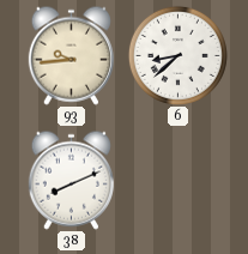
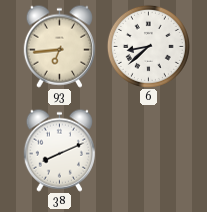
93: 9:44 -> 6:44
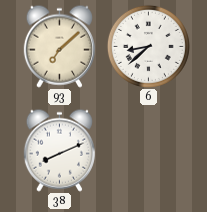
93: 6:44 -> 7:08
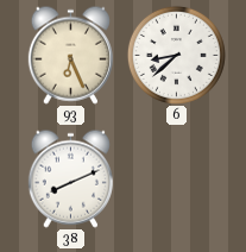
93: 7:08 -> 6:26
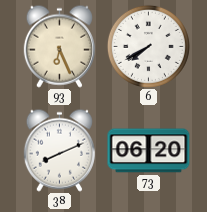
6: 8:38 -> 7:40
73: none -> 06:20
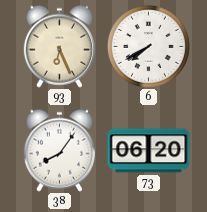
38: 8:11 -> 8:06
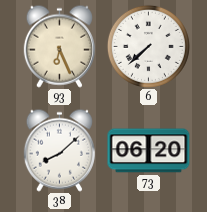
6: 7:40 -> 7:38
38: 8:06 -> 8:08
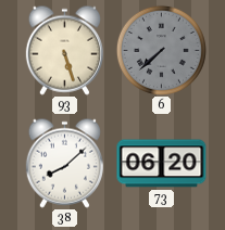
93: 6:26 -> 5:27
6 dial: white -> grey
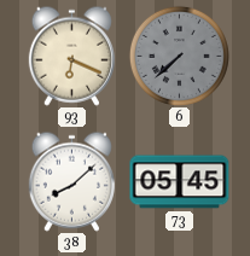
93: 5:27 -> 6:19
73: 06:20 -> 05:45
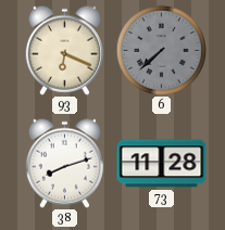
38: 8:08 -> 8:12
73: 05:45 -> 11:28
